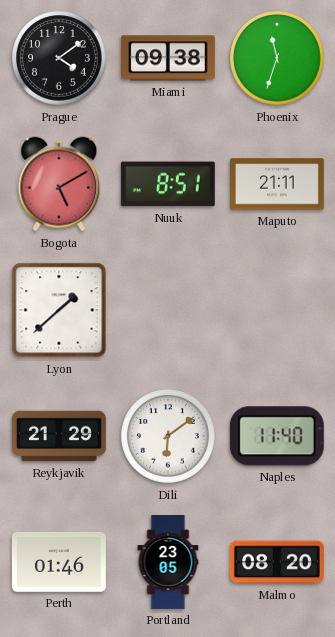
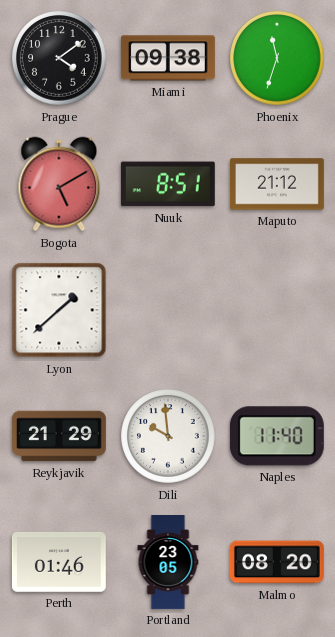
Maputo: 21:11 -> 21:12
Dili: 6:09 -> 9:59
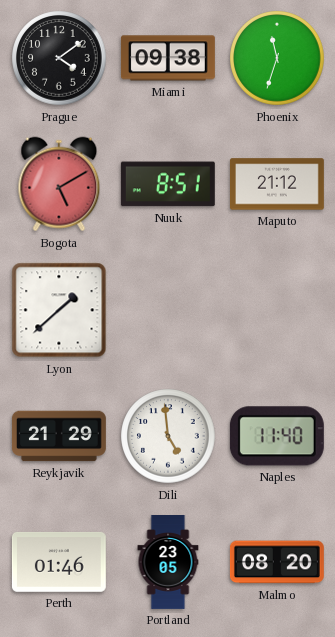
Dili: 9:59 -> 4:59
